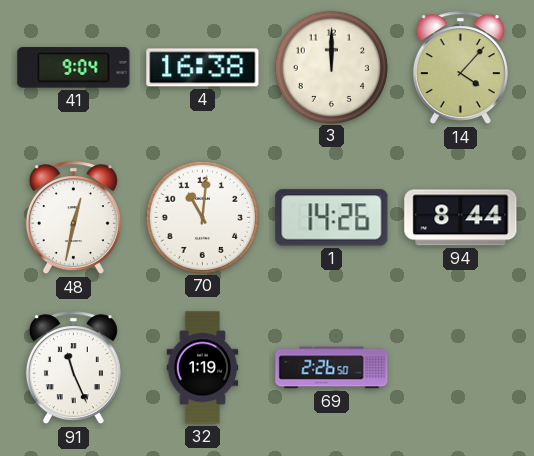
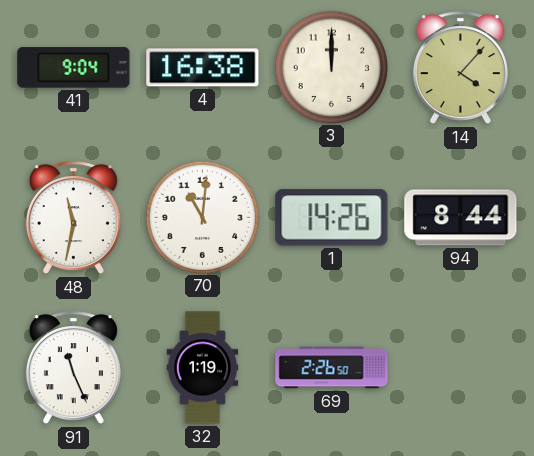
48: 12:32 -> 11:32
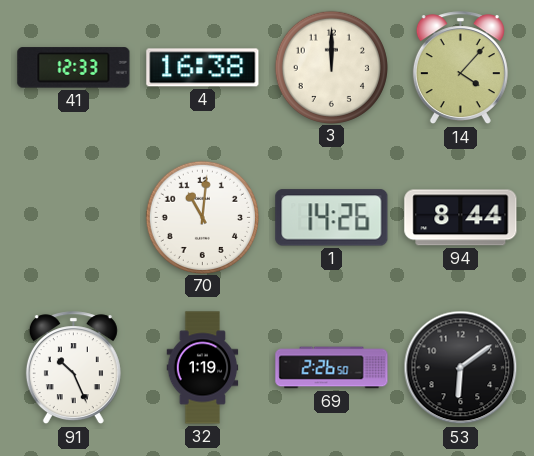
41: 9:04 -> 12:33
48: 11:32 -> none
91: 11:26 -> 10:26
53: none -> 6:09
